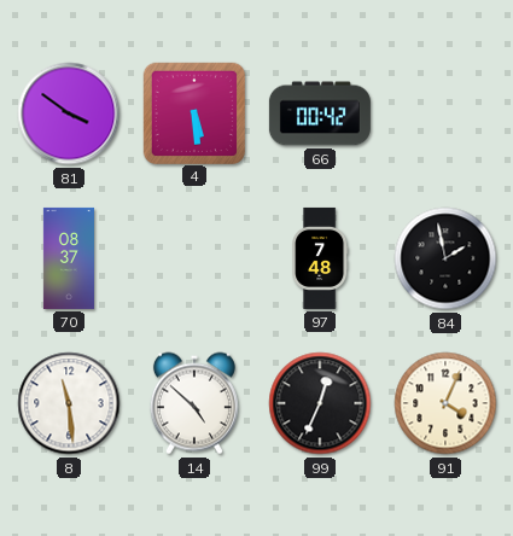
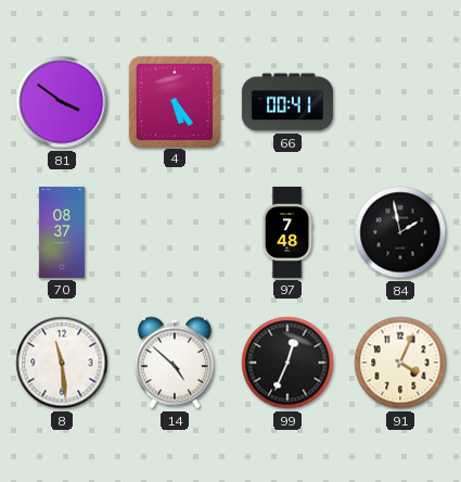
4: 5:29 -> 5:24
66: 00:42 -> 00:41
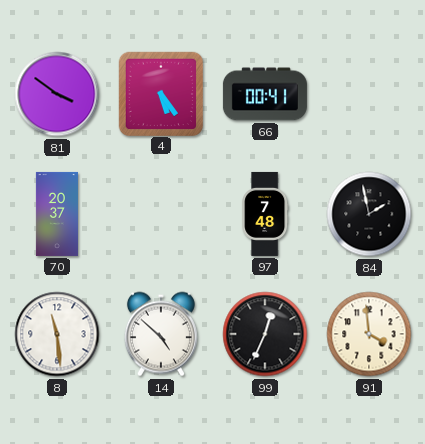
70: 08:37 -> 20:37
91: 4:04 -> 3:59
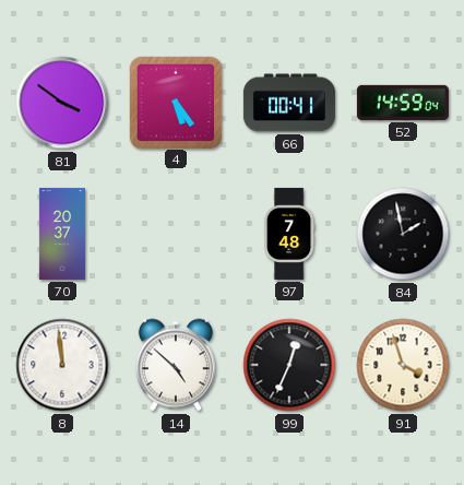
52: none -> 14:59
8: 11:29 -> 11:59
91: 3:59 -> 3:57
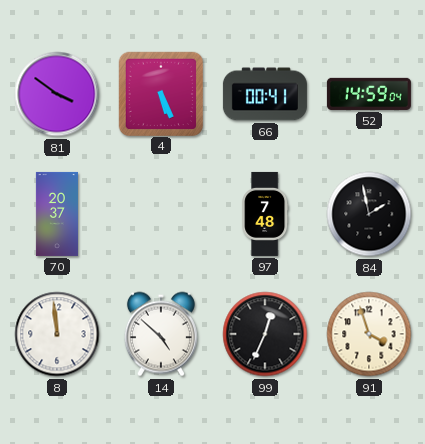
4: 5:24 -> 5:26
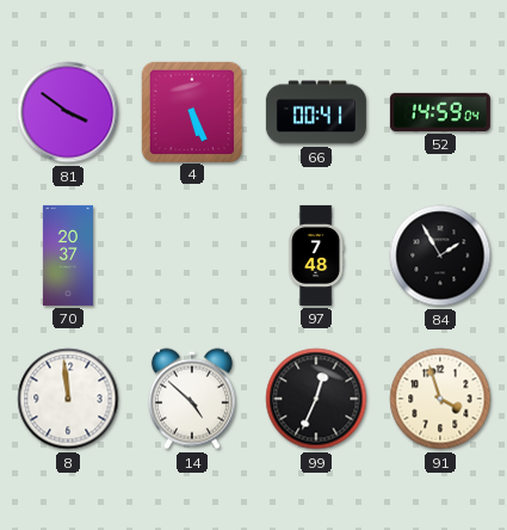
84: 1:58 -> 1:55
